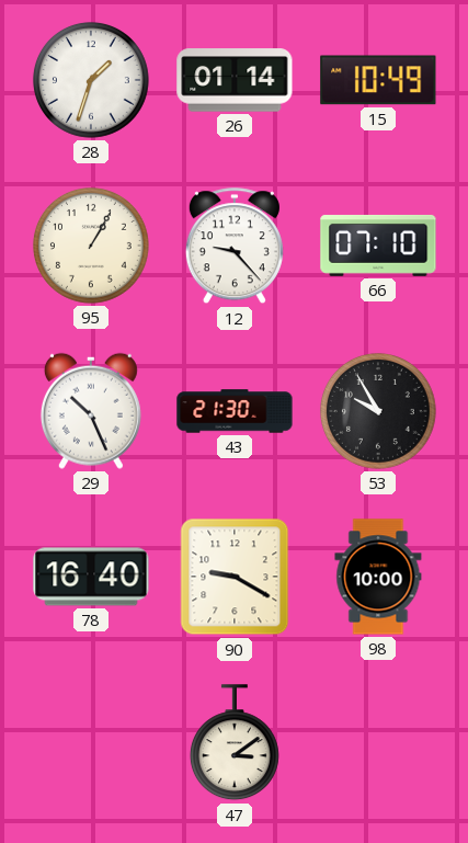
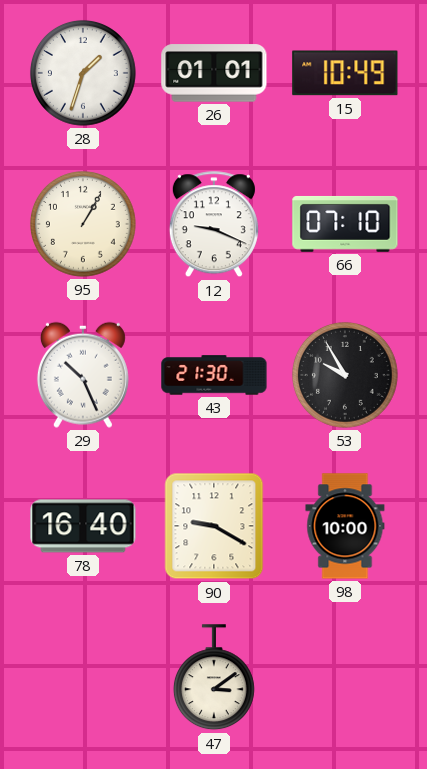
26: 01:14 -> 01:01
12: 9:23 -> 9:19
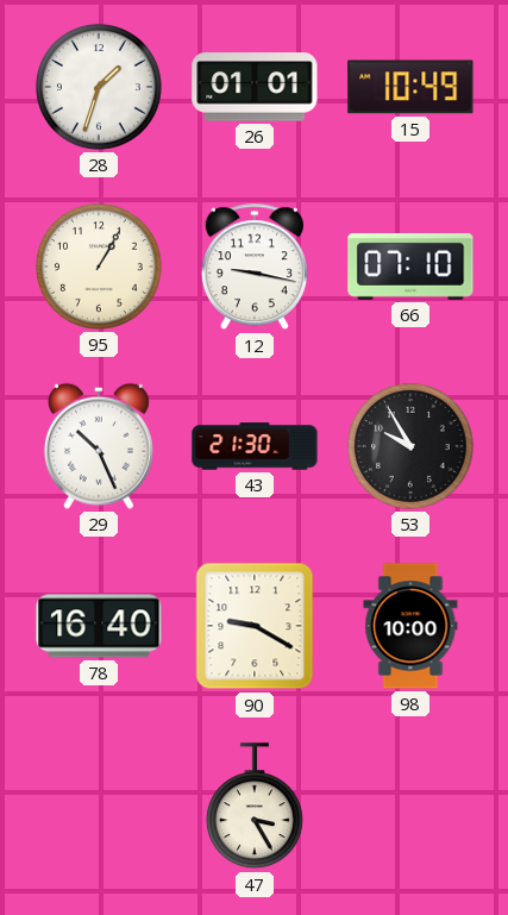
12: 9:19 -> 9:17
47: 3:09 -> 3:25
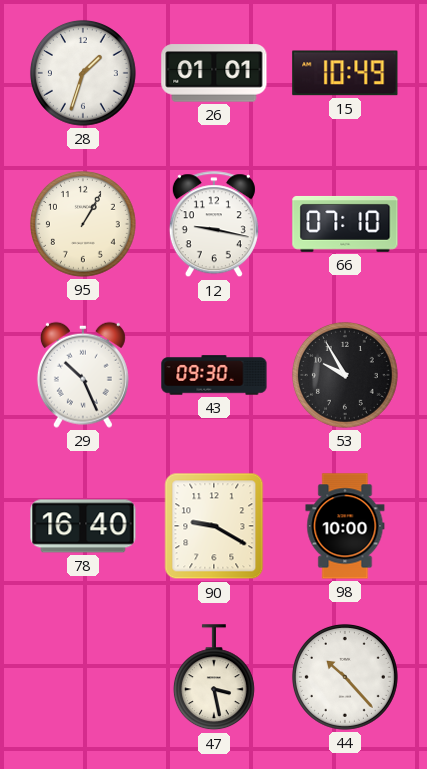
43: 21:30 -> 09:30
47: 3:25 -> 3:28
44: none -> 10:23
